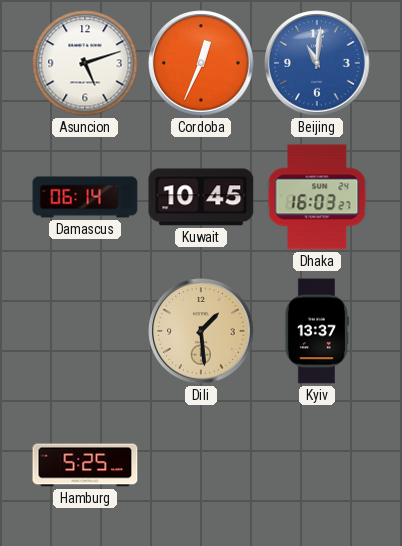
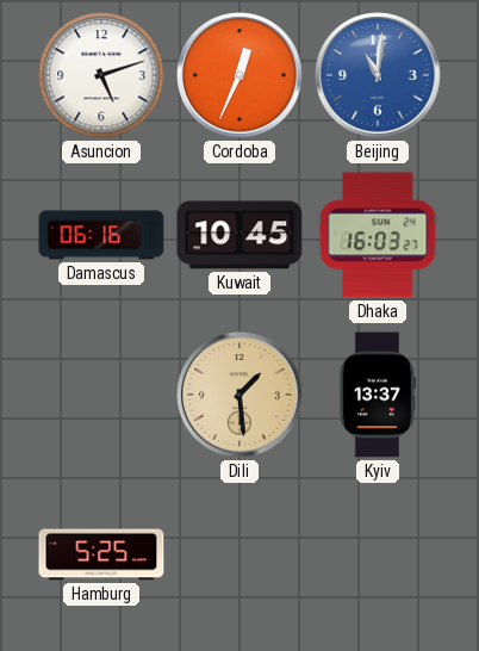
Damascus: 06:14 -> 06:16
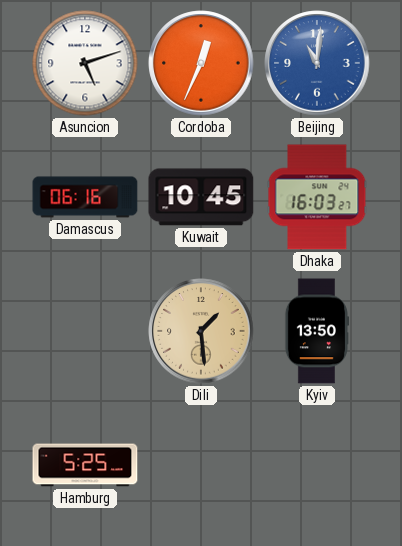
Kyiv: 13:37 -> 13:50
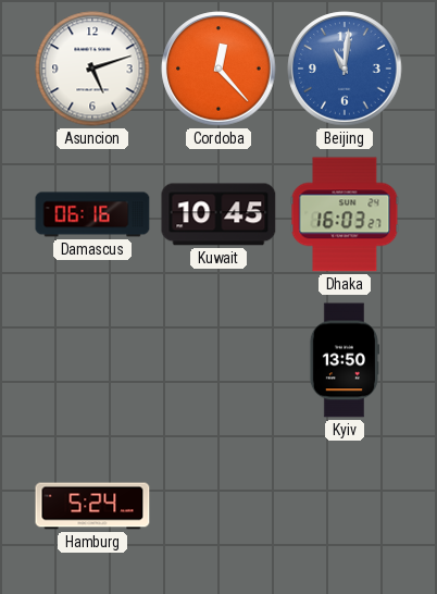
Cordoba: 12:34 -> 12:23
Dili: 1:29 -> none
Hamburg: 5:25 -> 5:24
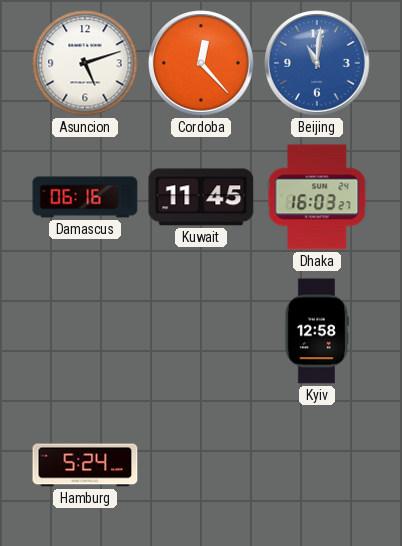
Kuwait: 10:45 -> 11:45
Kyiv: 13:50 -> 12:58
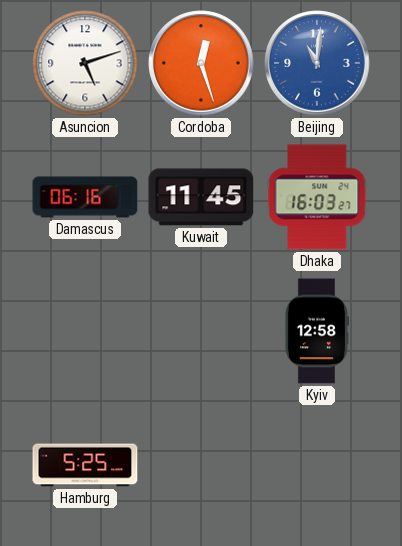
Cordoba: 12:23 -> 12:27
Hamburg: 5:24 -> 5:25
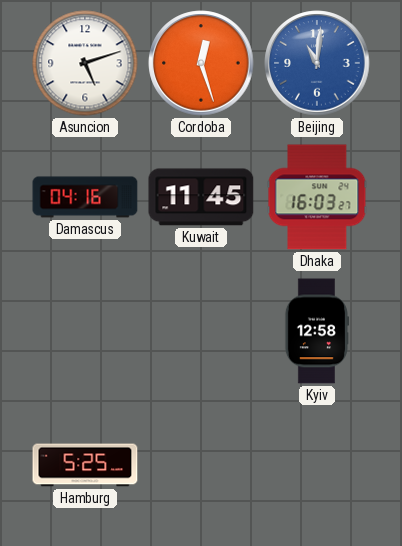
Damascus: 06:16 -> 04:16
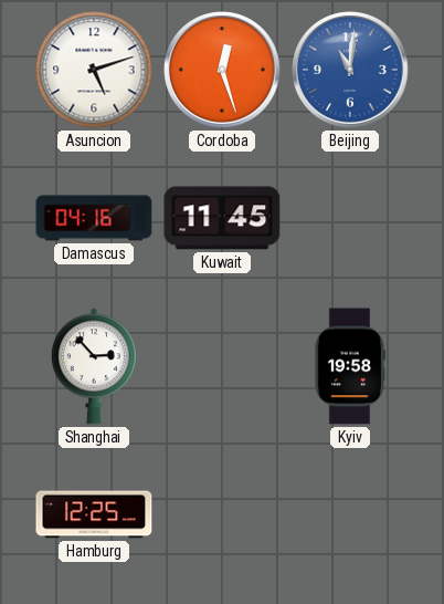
Dhaka: 16:03 -> none
Shanghai: none -> 2:53
Kyiv: 12:58 -> 19:58
Hamburg: 5:25 -> 12:25
